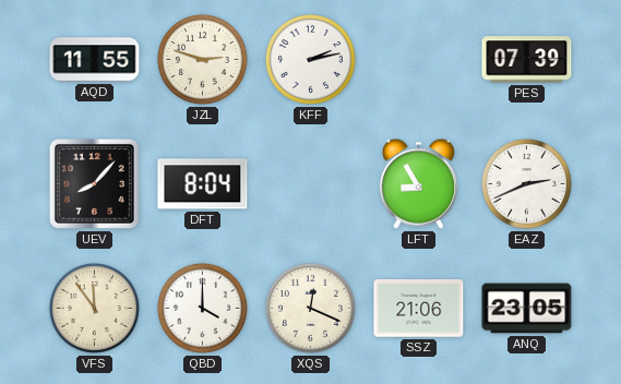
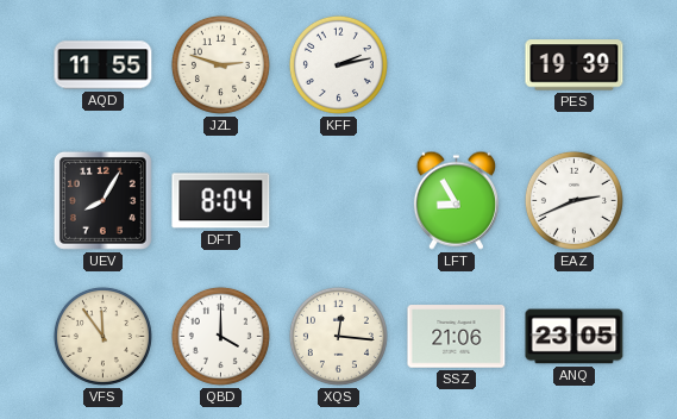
PES: 07:39 -> 19:39
UEV: 8:07 -> 8:05
XQS: 12:19 -> 12:16
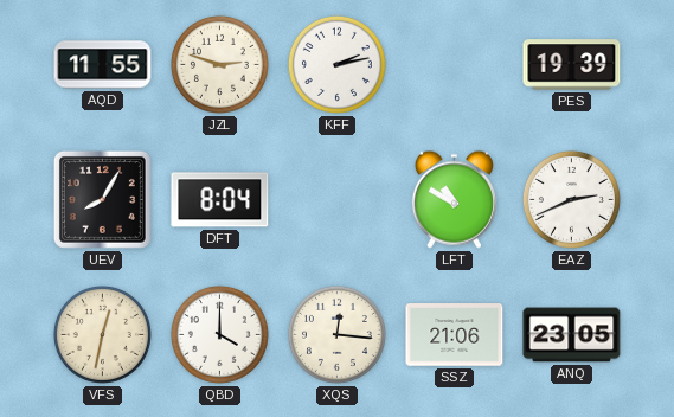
LFT: 8:55 -> 10:50
VFS: 11:54 -> 12:32
